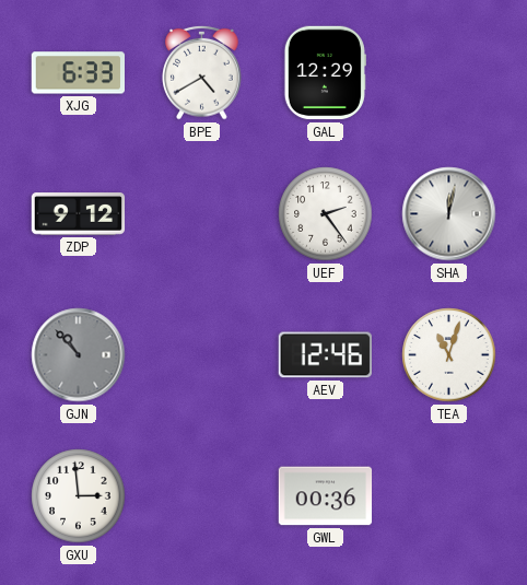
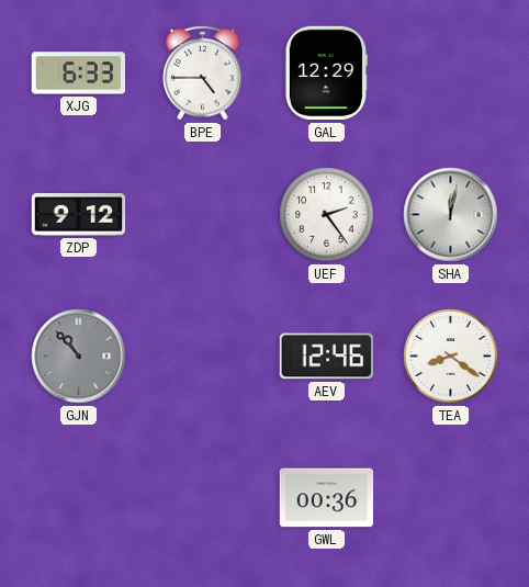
BPE: 4:40 -> 4:45
TEA: 11:03 -> 8:21
GXU: 2:59 -> none
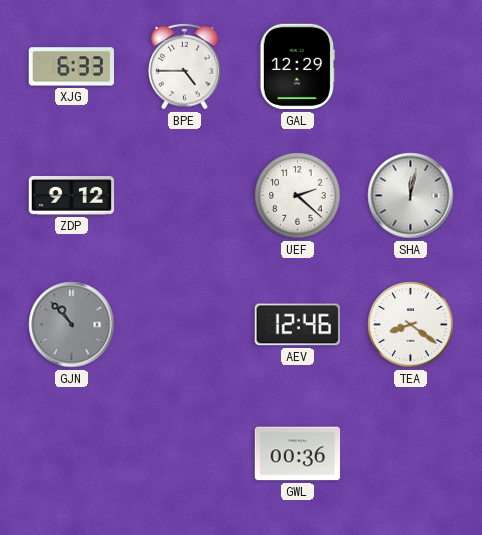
UEF: 2:24 -> 2:22
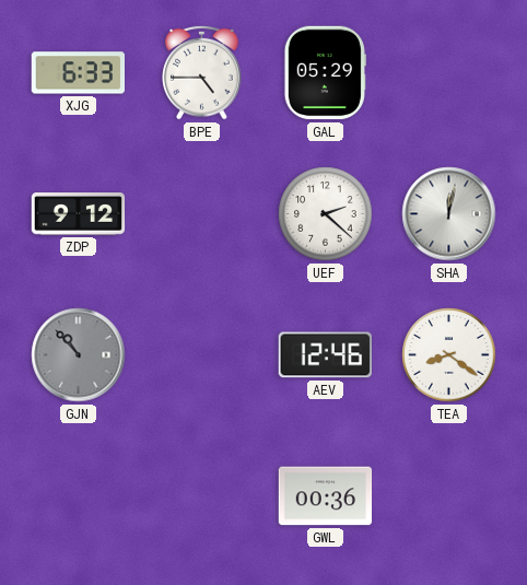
GAL: 12:29 -> 05:29
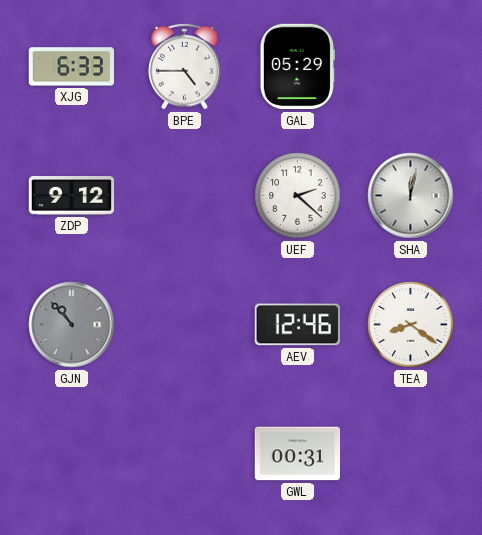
GWL: 00:36 -> 00:31
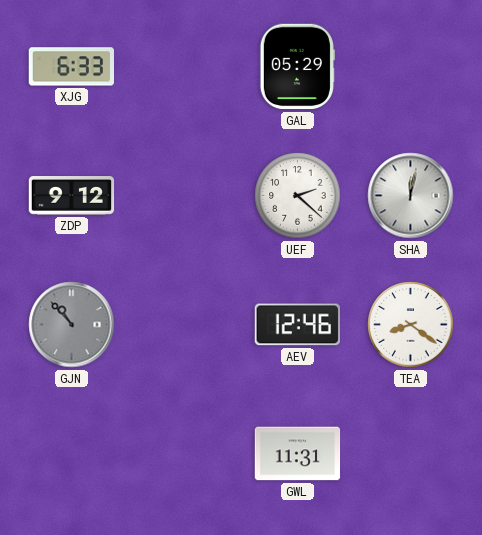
BPE: 4:45 -> none
GWL: 00:31 -> 11:31
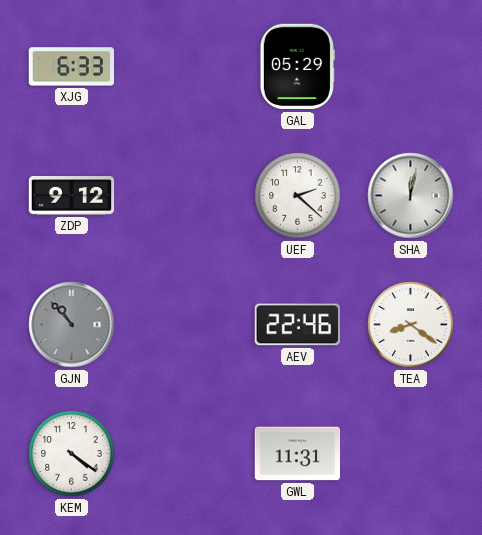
AEV: 12:46 -> 22:46
KEM: none -> 4:21
